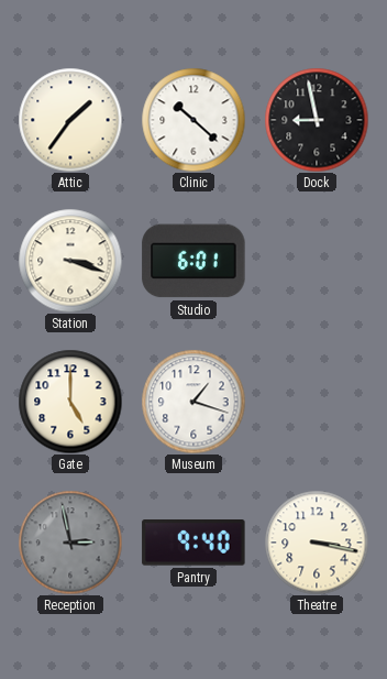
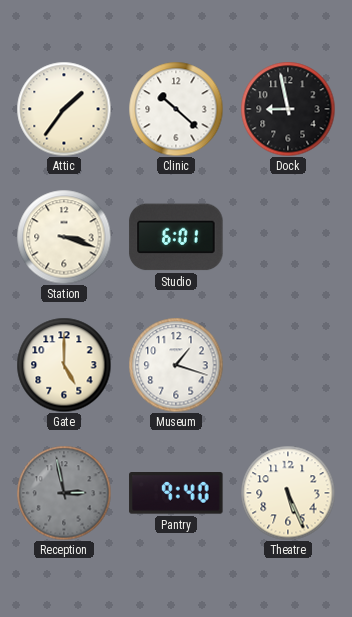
Theatre: 3:17 -> 5:26
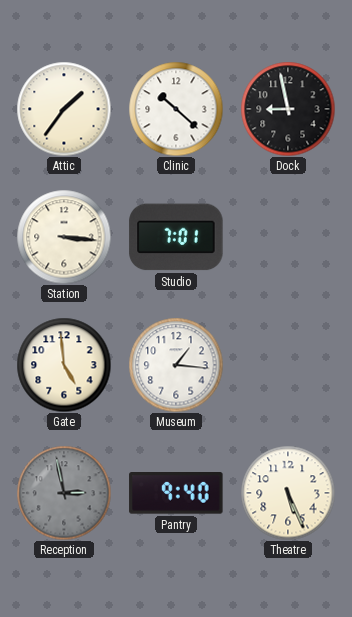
Station: 3:18 -> 3:16
Studio: 6:01 -> 7:01
Gate: 5:00 -> 4:59
Museum: 1:18 -> 1:16
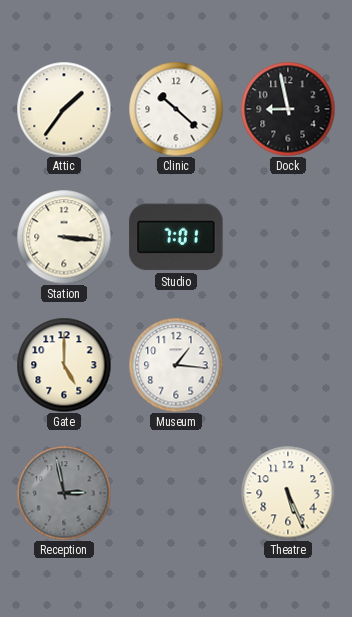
Gate: 4:59 -> 5:00
Pantry: 9:40 -> none
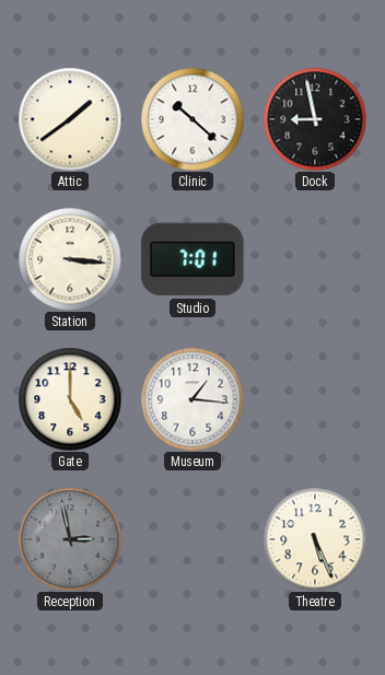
Attic: 1:36 -> 1:39
